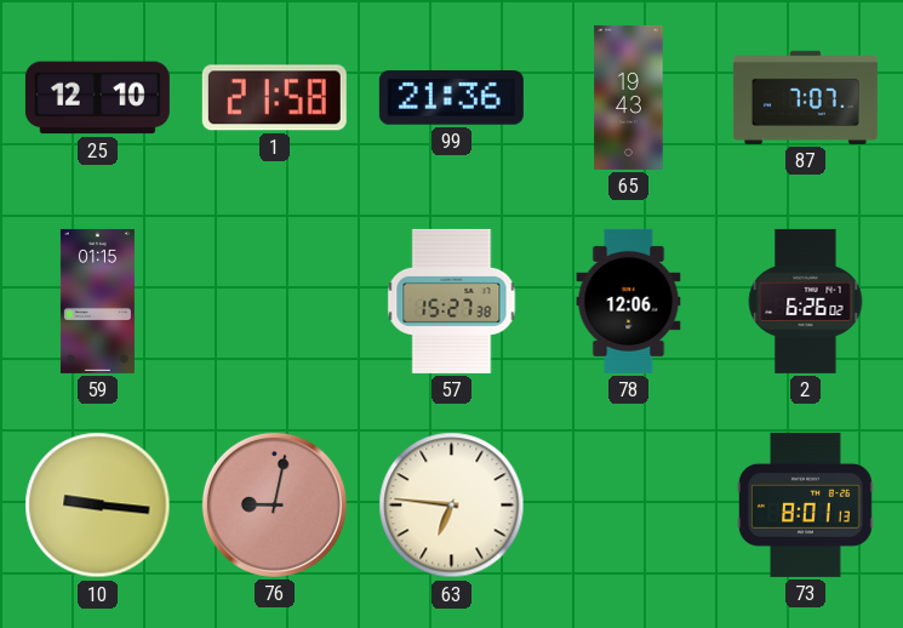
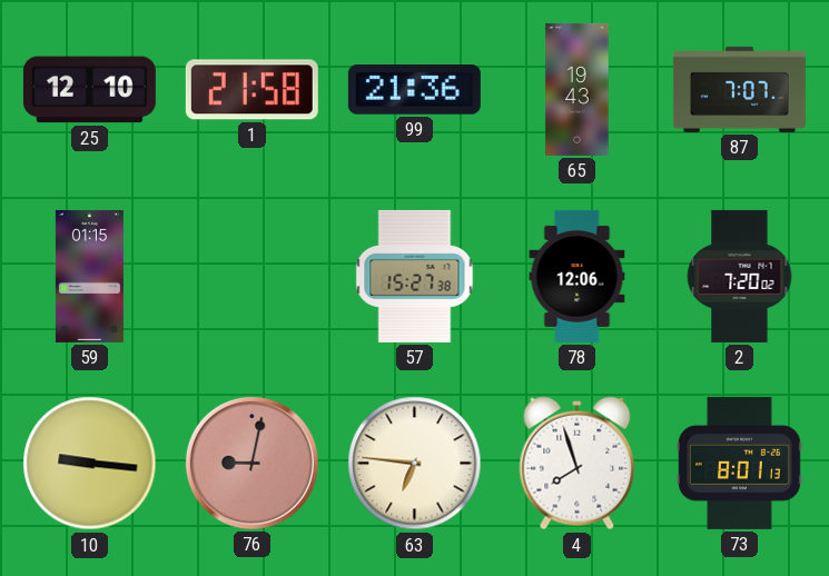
2: 6:26 -> 7:20
4: none -> 7:57
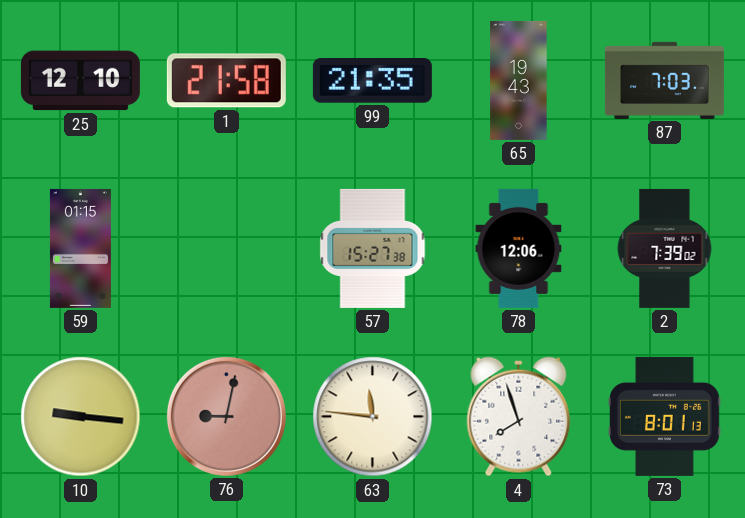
99: 21:36 -> 21:35
87: 7:07 -> 7:03
2: 7:20 -> 7:39
63: 6:46 -> 11:46
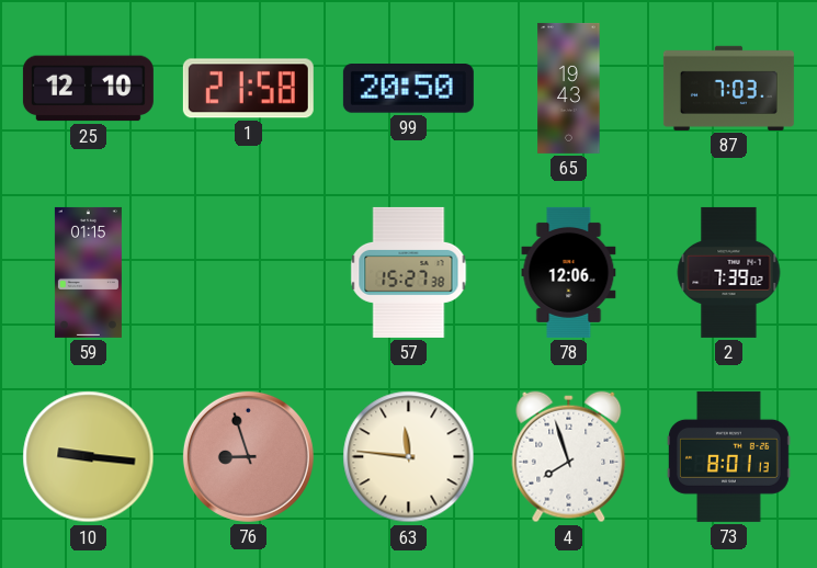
99: 21:35 -> 20:50
76: 9:02 -> 8:57
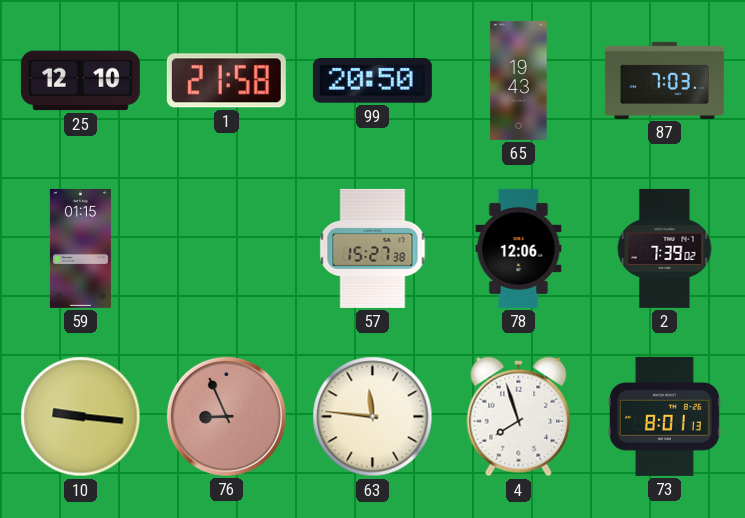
76: 8:57 -> 8:56
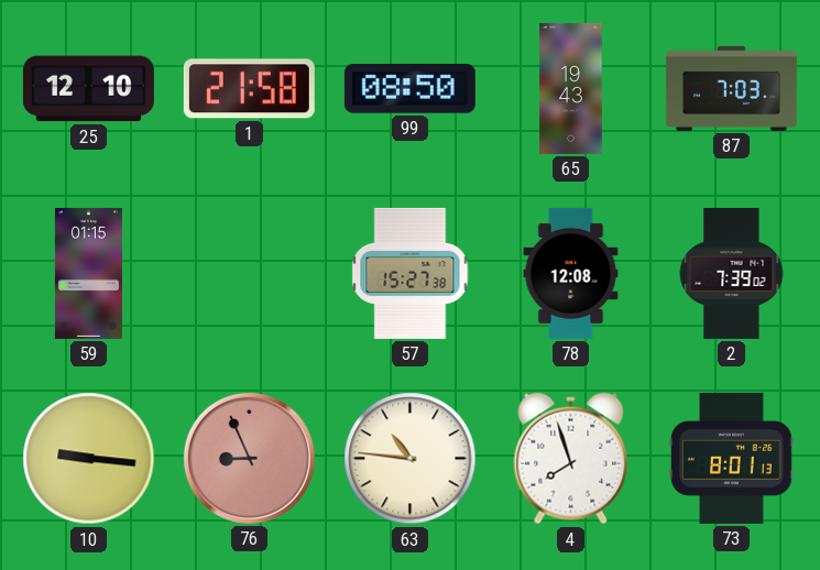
99: 20:50 -> 08:50
78: 12:06 -> 12:08
63: 11:46 -> 10:46
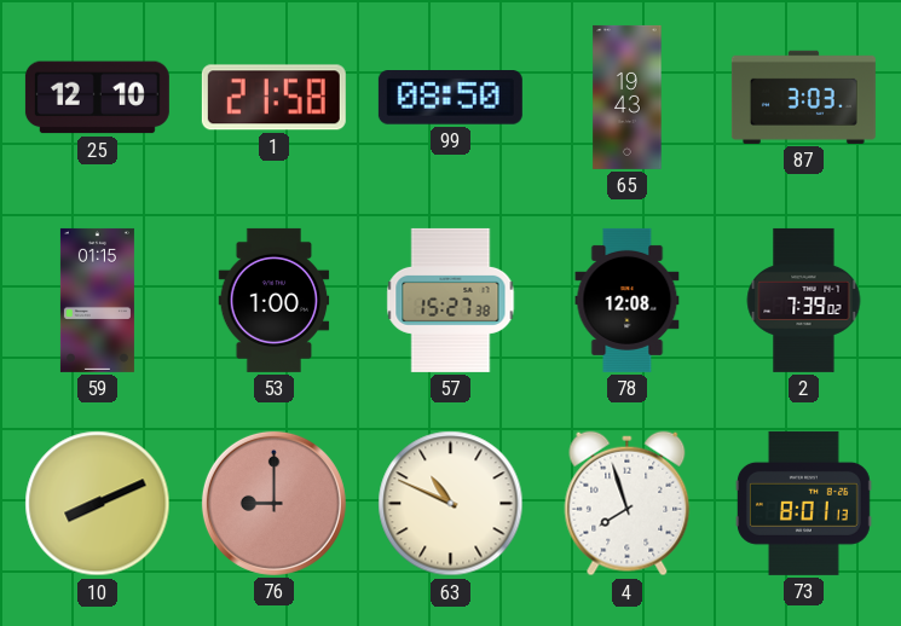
87: 7:03 -> 3:03
53: none -> 1:00
10: 9:16 -> 8:11
76: 8:56 -> 9:00
63: 10:46 -> 10:49
